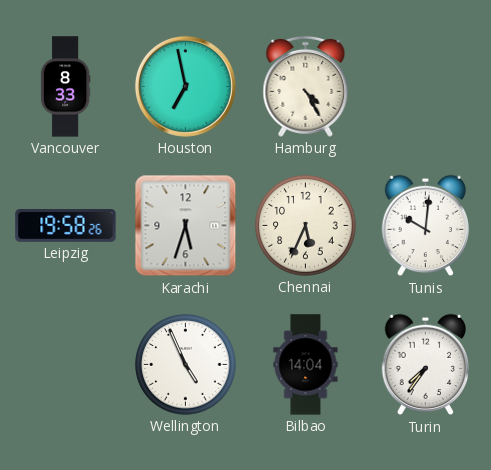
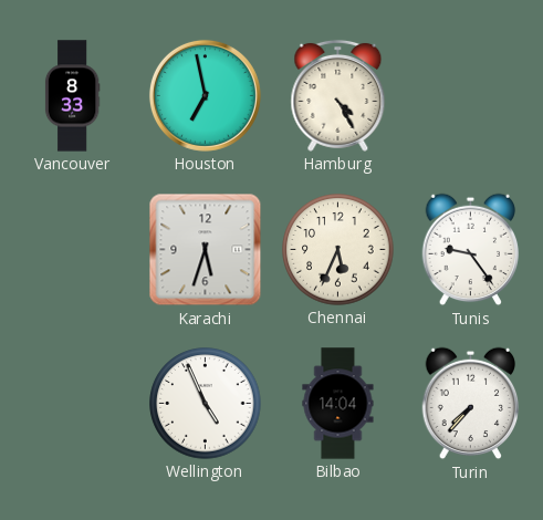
Leipzig: 19:58 -> none
Tunis: 10:01 -> 9:24
Turin: 7:36 -> 7:37
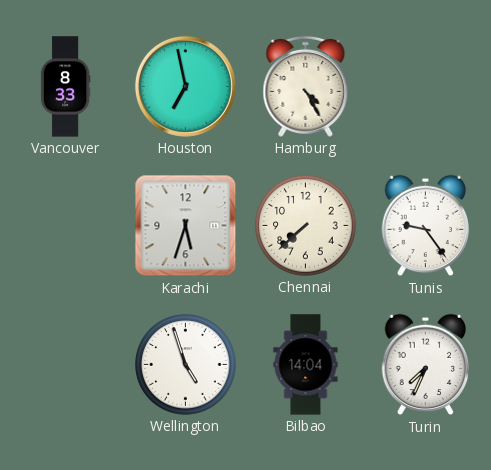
Chennai: 5:34 -> 7:38
Wellington: 4:56 -> 4:57
Turin: 7:37 -> 7:34
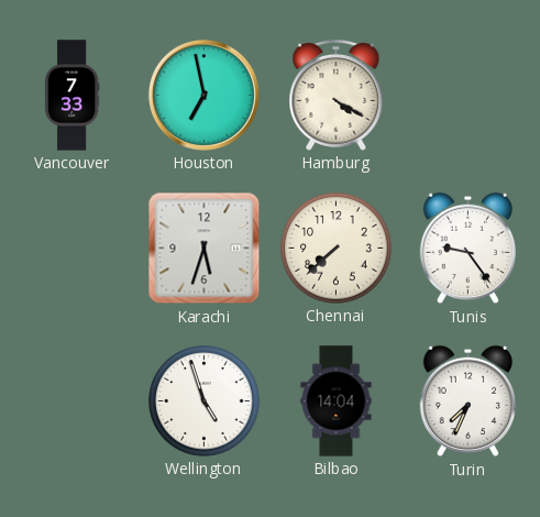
Vancouver: 8:33 -> 7:33
Hamburg: 4:25 -> 4:20
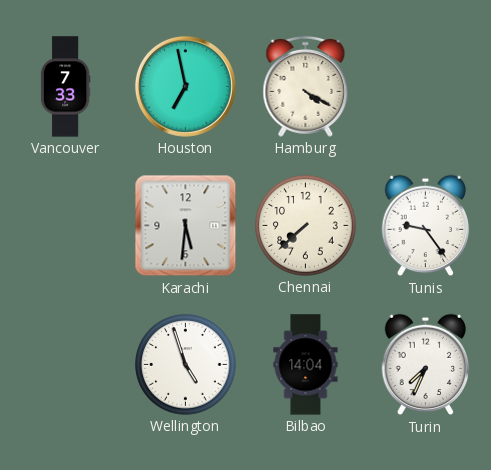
Karachi: 5:33 -> 5:31
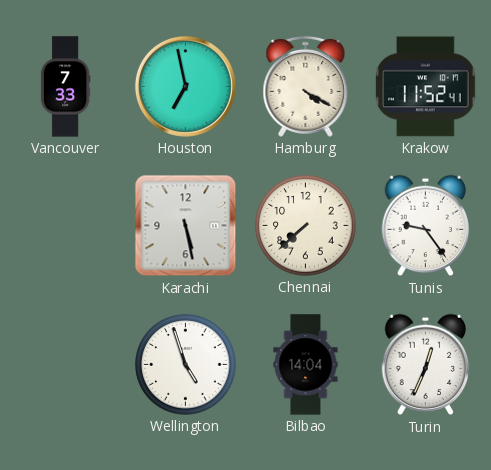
Krakow: none -> 11:52
Karachi: 5:31 -> 5:28
Turin: 7:34 -> 12:34
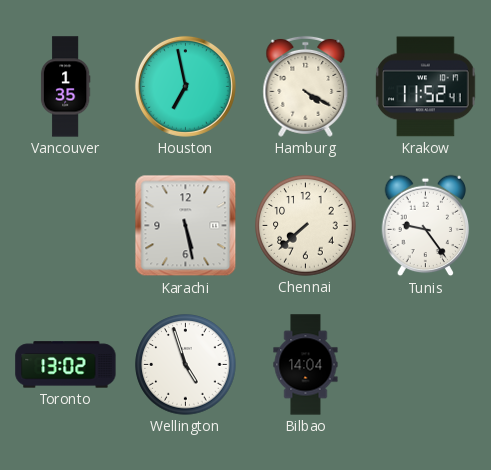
Vancouver: 7:33 -> 1:35
Toronto: none -> 13:02
Turin: 12:34 -> none
